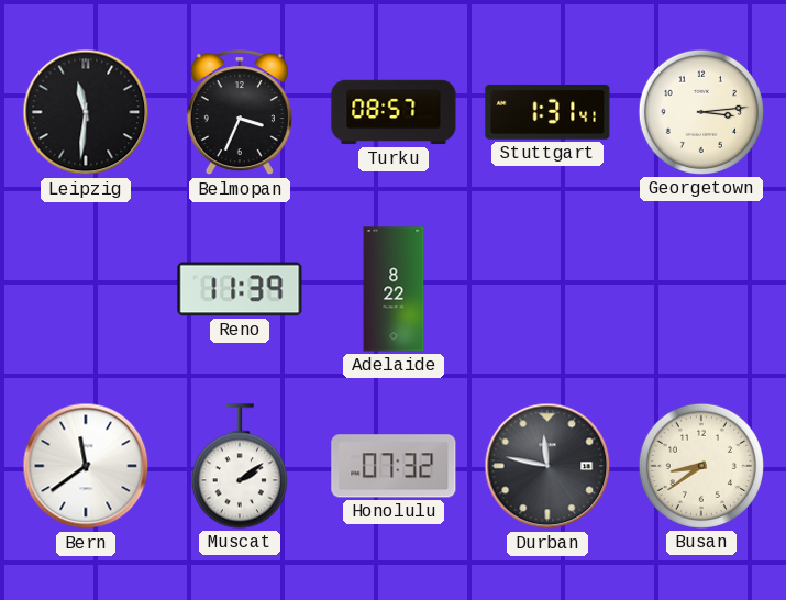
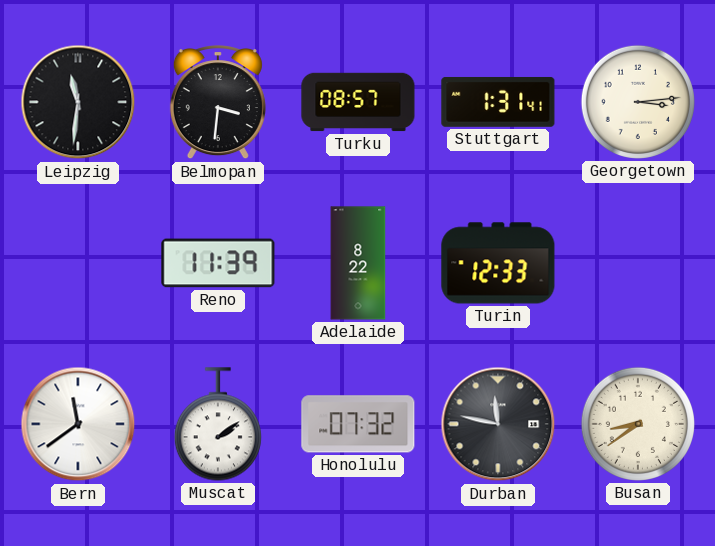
Belmopan: 3:34 -> 3:31
Turin: none -> 12:33
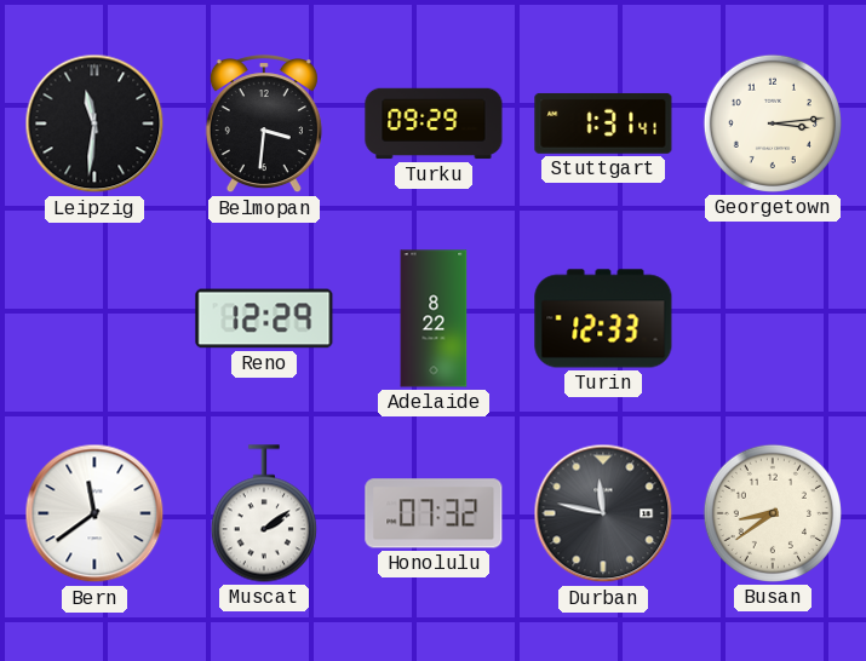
Turku: 08:57 -> 09:29
Reno: 11:39 -> 12:29
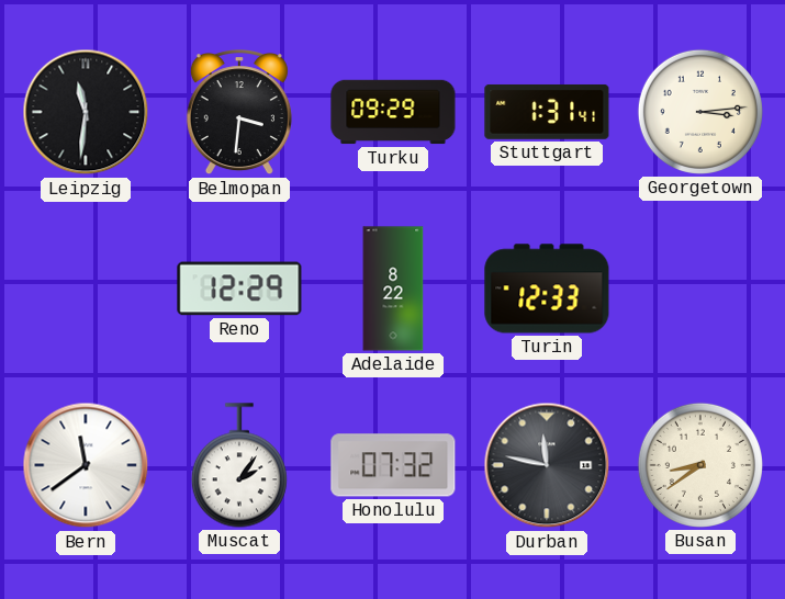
Muscat: 2:09 -> 2:06
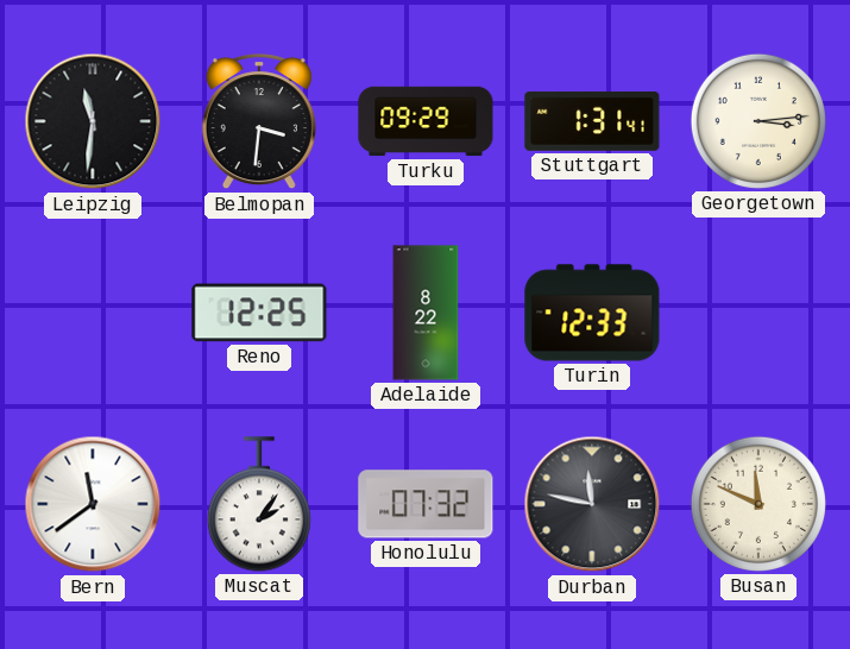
Reno: 12:29 -> 12:25
Busan: 8:39 -> 11:49
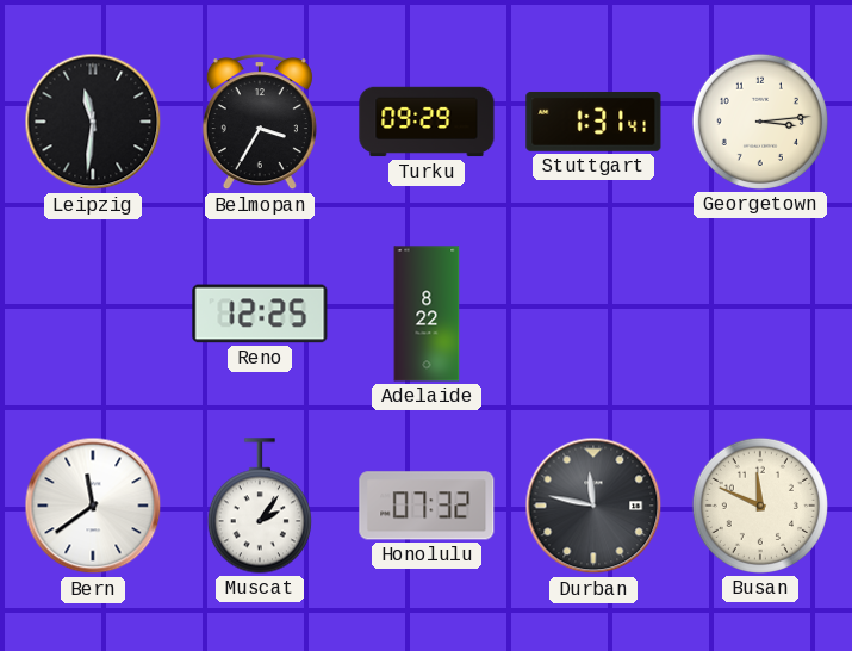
Belmopan: 3:31 -> 3:35
Turin: 12:33 -> none
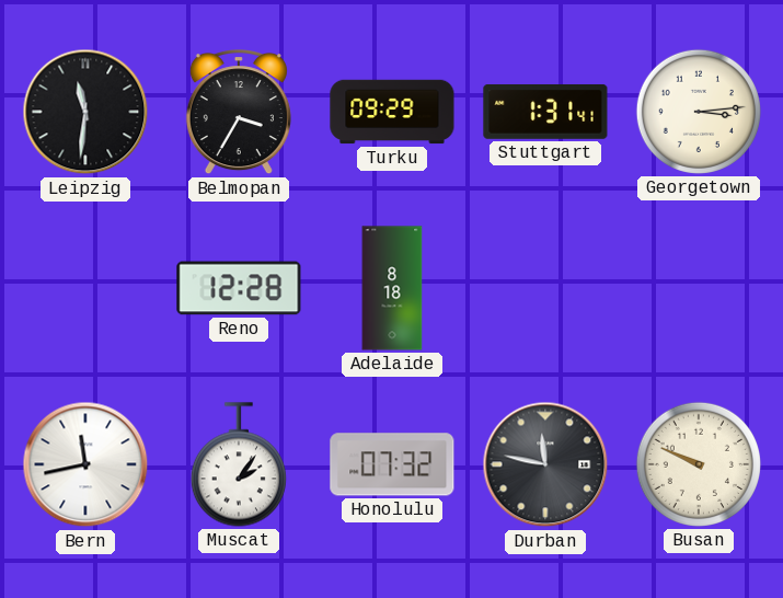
Reno: 12:25 -> 12:28
Adelaide: 8:22 -> 8:18
Bern: 11:39 -> 11:43
Busan: 11:49 -> 9:49
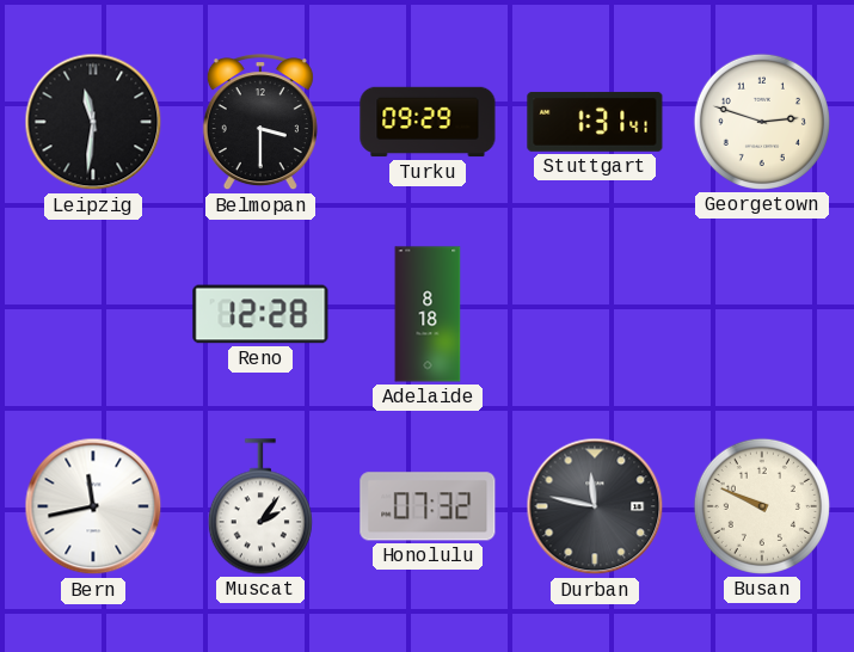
Belmopan: 3:35 -> 3:30
Georgetown: 3:14 -> 2:48
